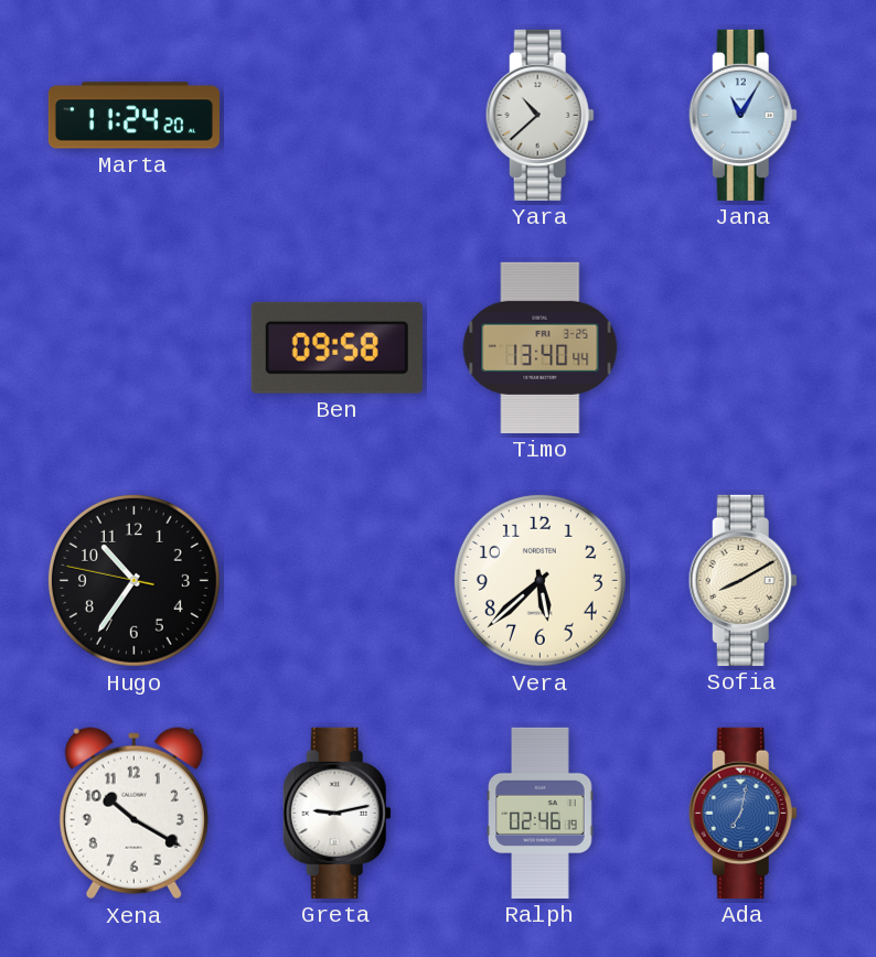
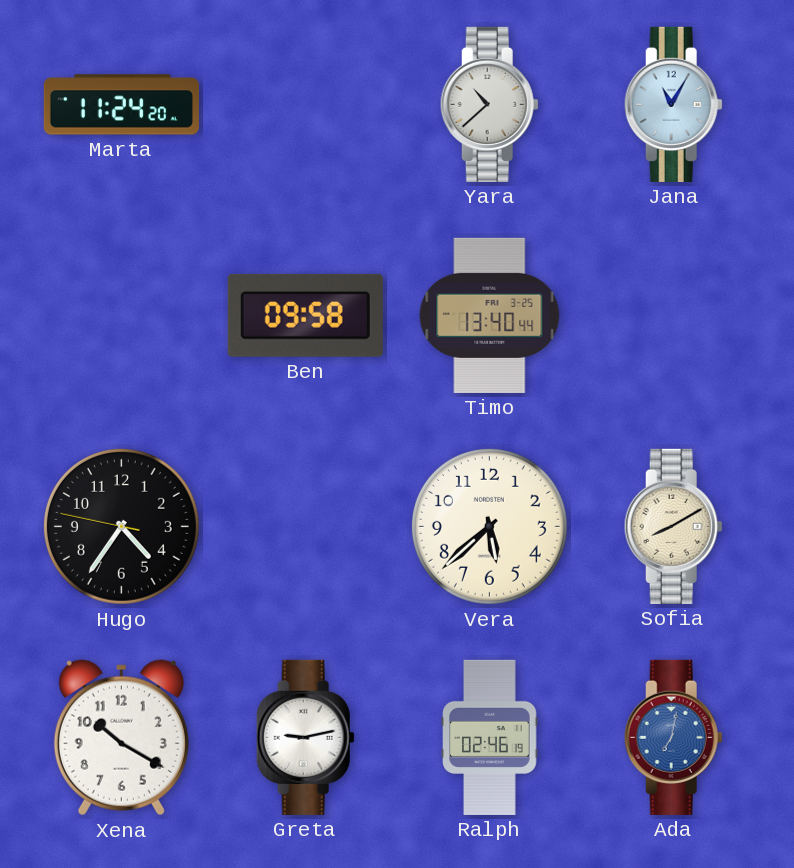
Hugo: 10:35 -> 4:35
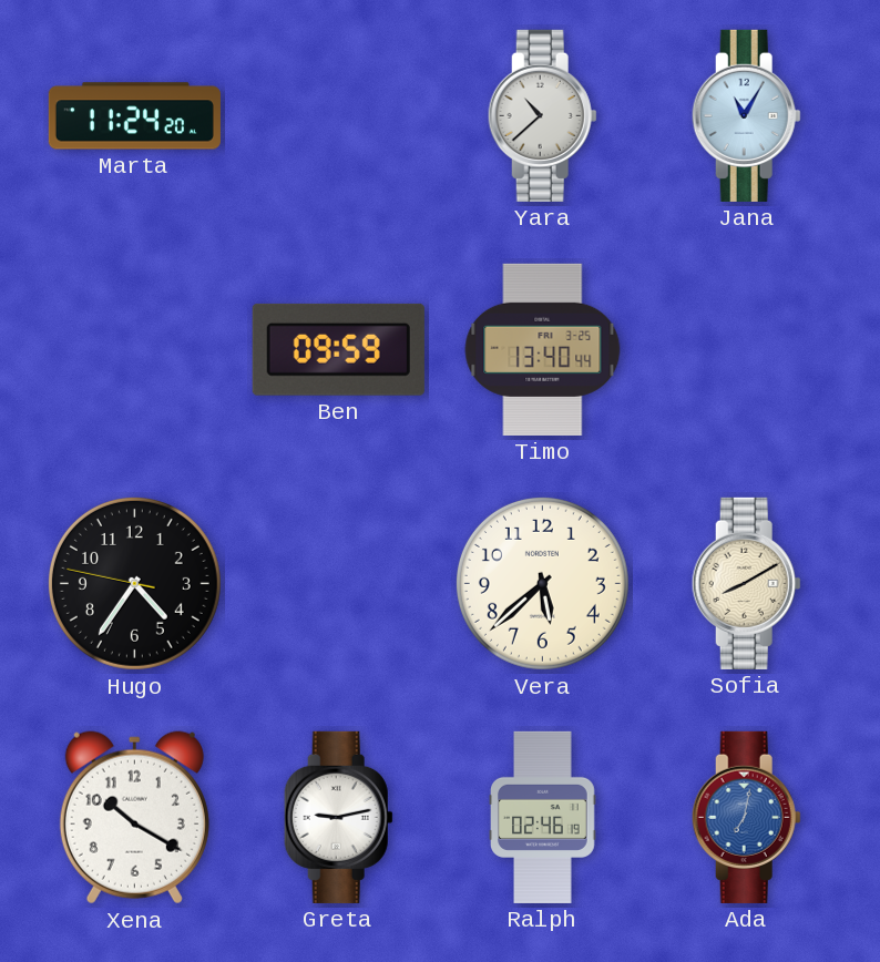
Ben: 09:58 -> 09:59
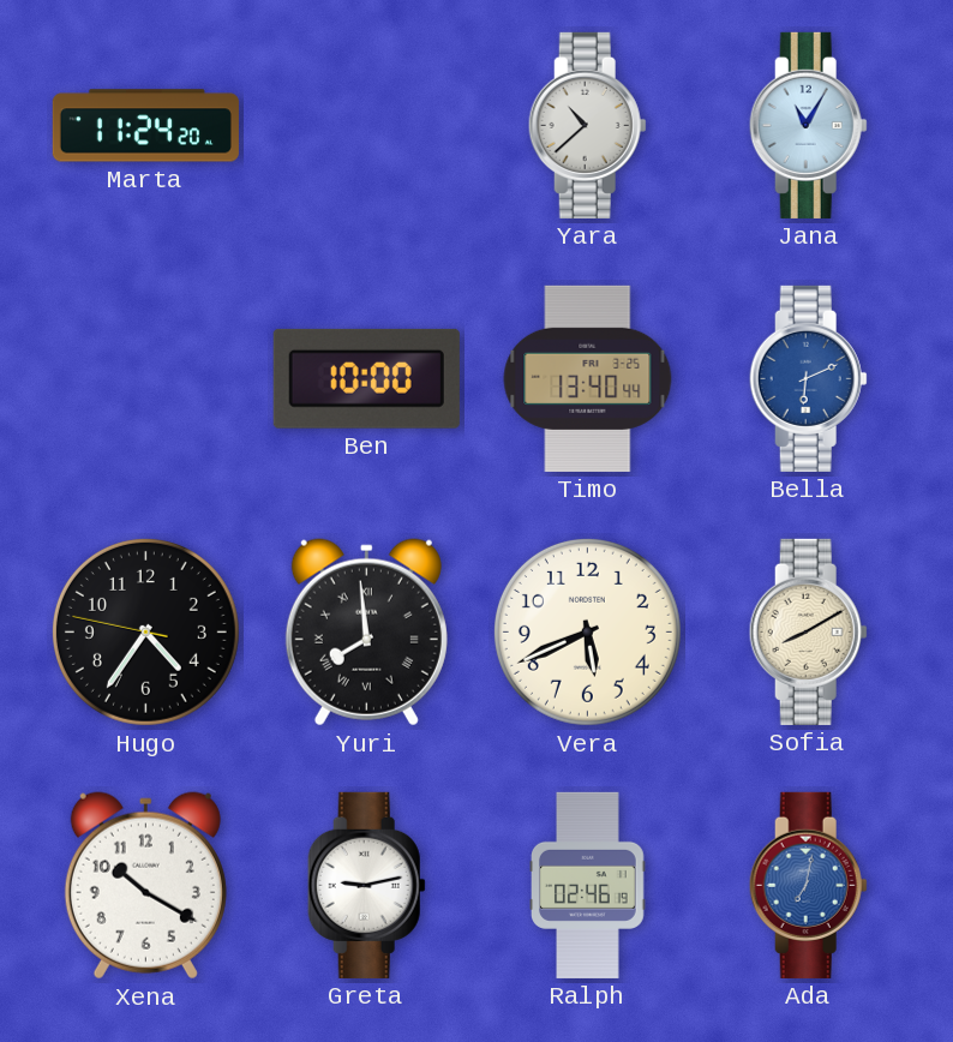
Ben: 09:59 -> 10:00
Bella: none -> 6:11
Yuri: none -> 7:59
Vera: 5:38 -> 5:41
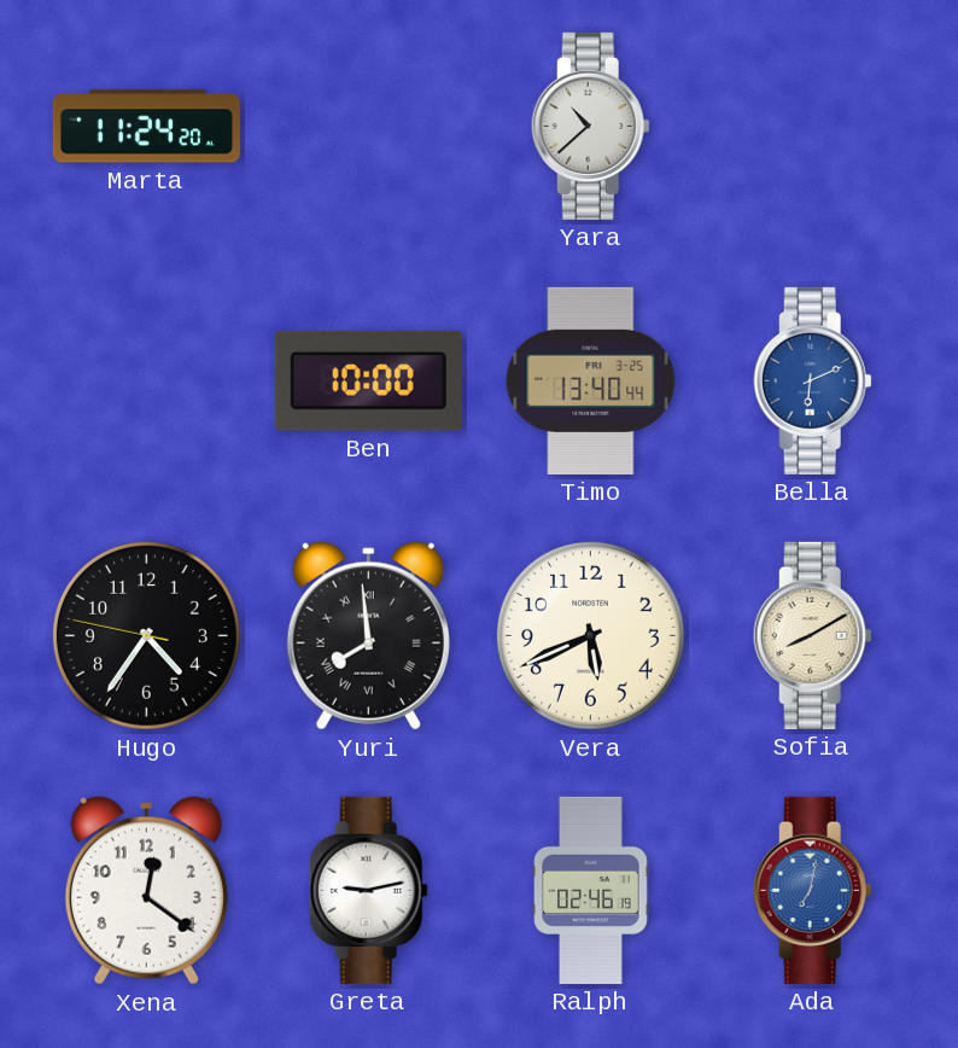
Jana: 11:05 -> none
Xena: 10:20 -> 12:21
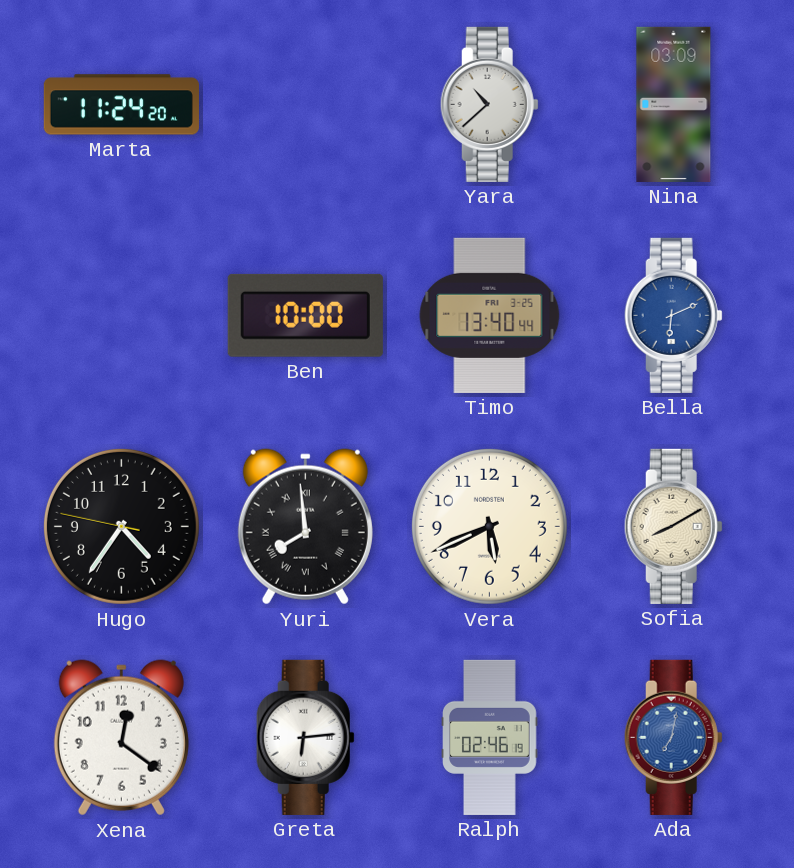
Nina: none -> 03:09
Greta: 9:13 -> 6:14
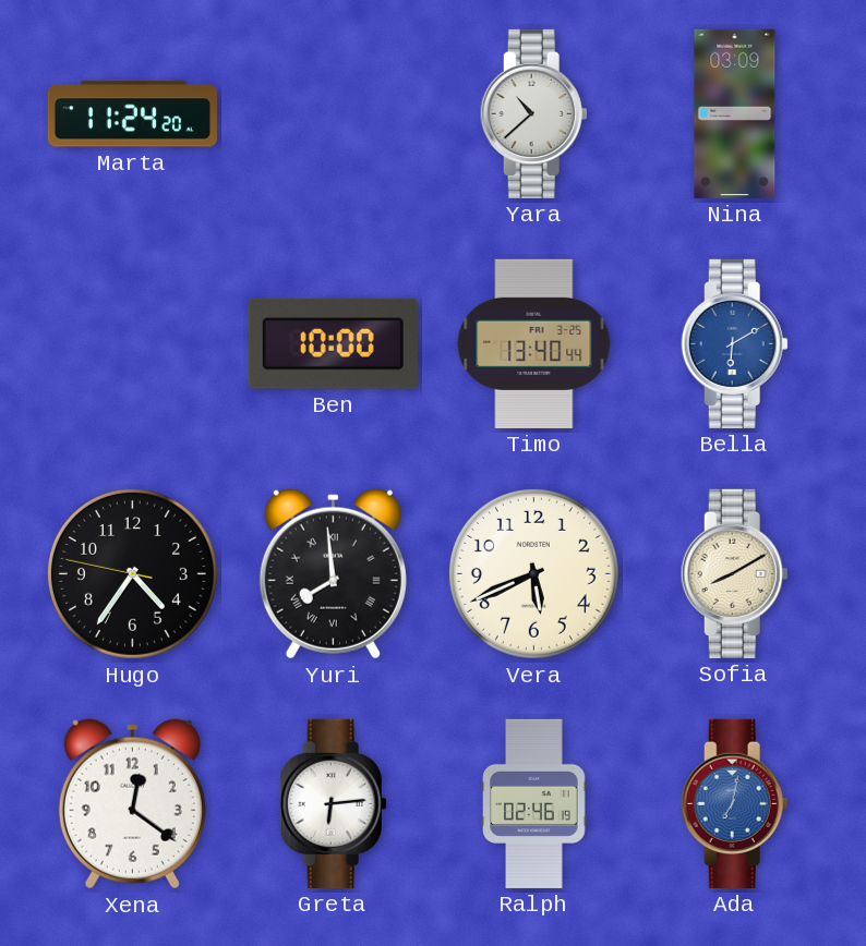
Bella: 6:11 -> 6:10
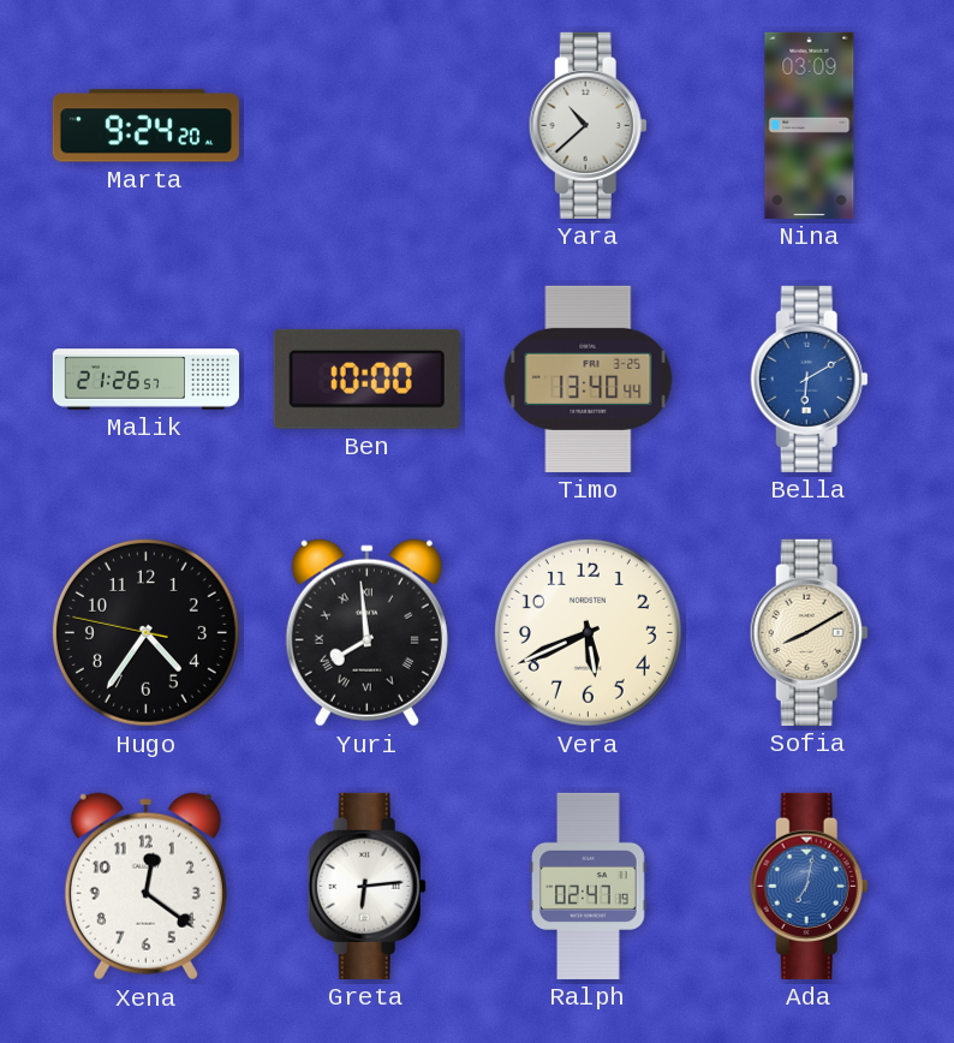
Marta: 11:24 -> 9:24
Malik: none -> 21:26
Ralph: 02:46 -> 02:47
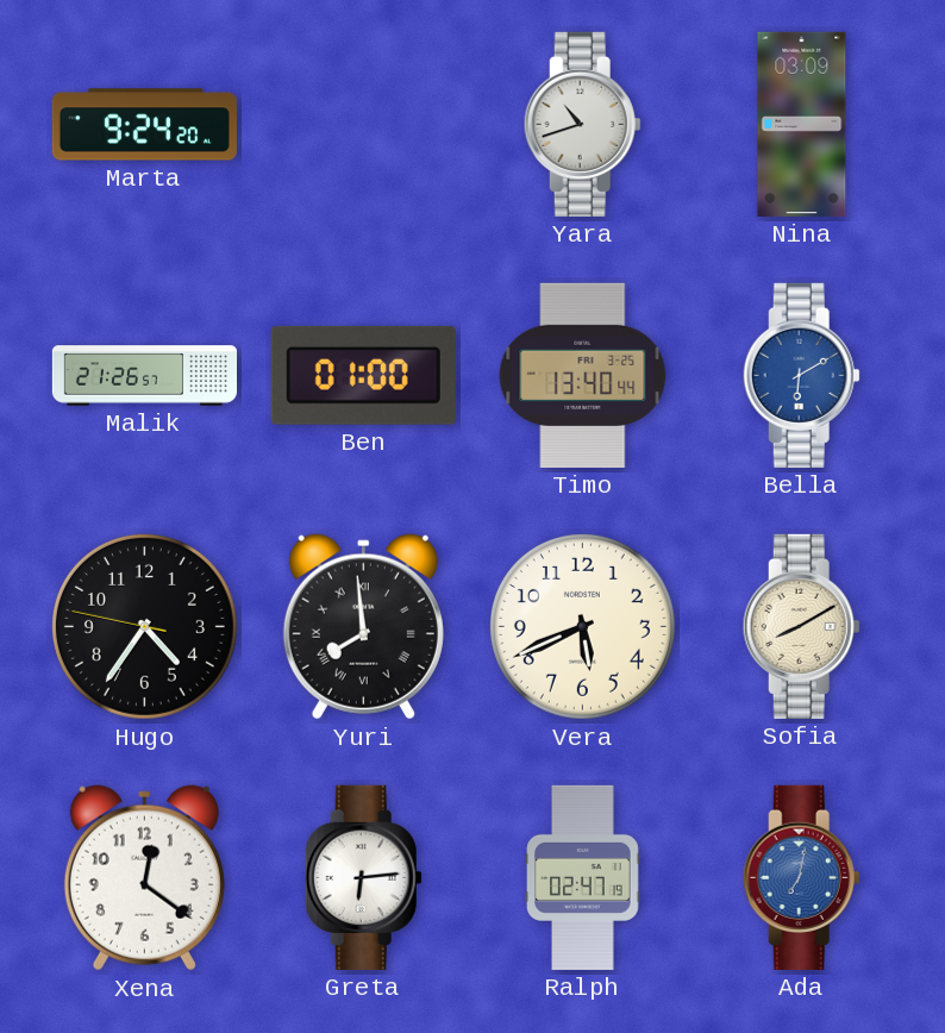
Yara: 10:38 -> 10:42
Ben: 10:00 -> 01:00
